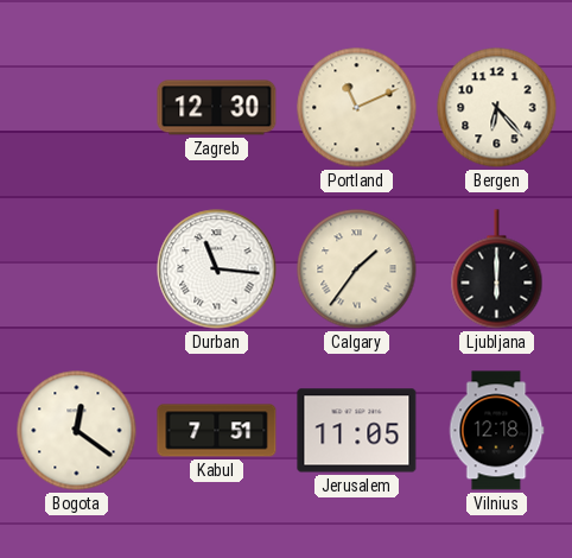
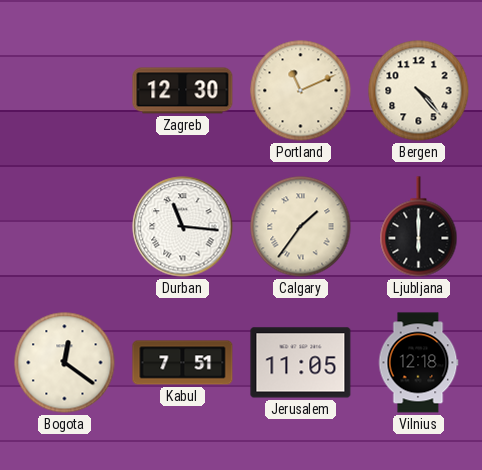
Bergen: 6:23 -> 4:23
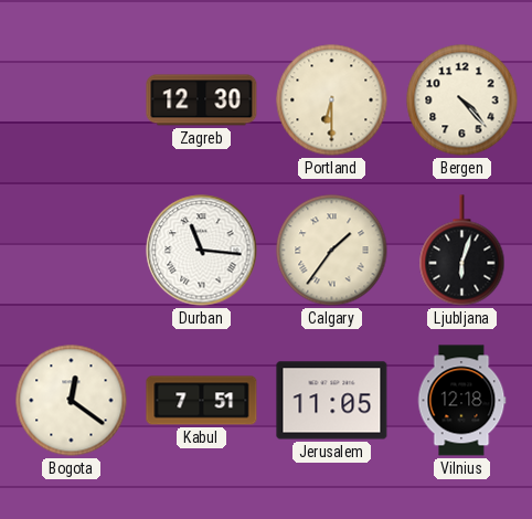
Portland: 11:11 -> 6:30
Ljubljana: 6:00 -> 6:03
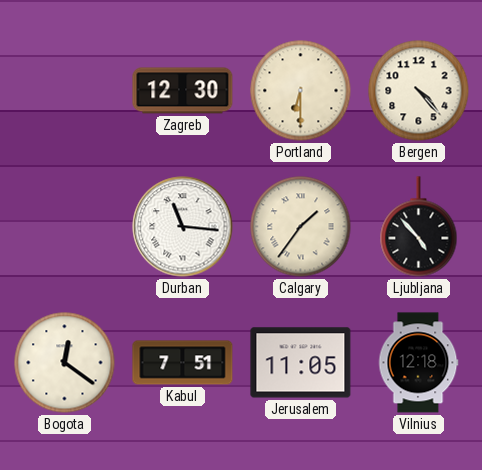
Ljubljana: 6:03 -> 4:53
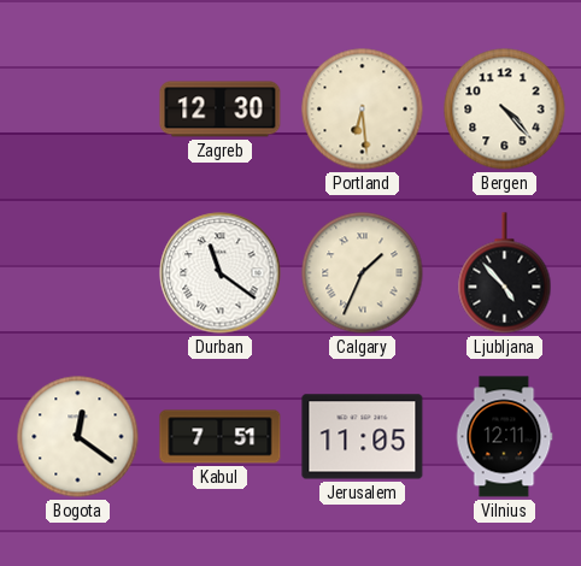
Portland: 6:30 -> 6:29
Durban: 11:16 -> 11:21
Calgary: 1:36 -> 1:34
Vilnius: 12:18 -> 12:11
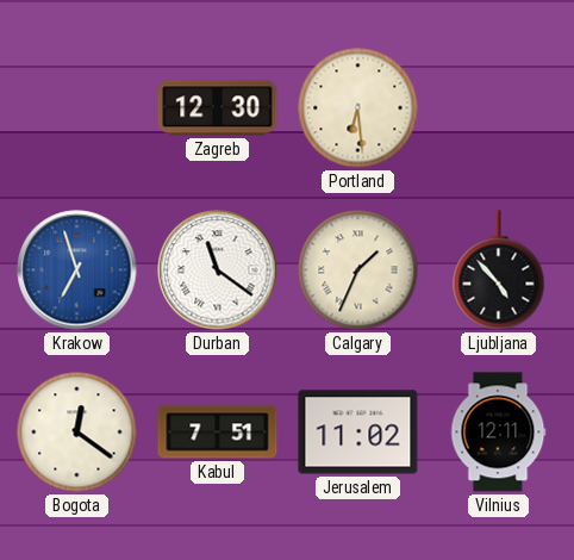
Bergen: 4:23 -> none
Krakow: none -> 6:57
Jerusalem: 11:05 -> 11:02
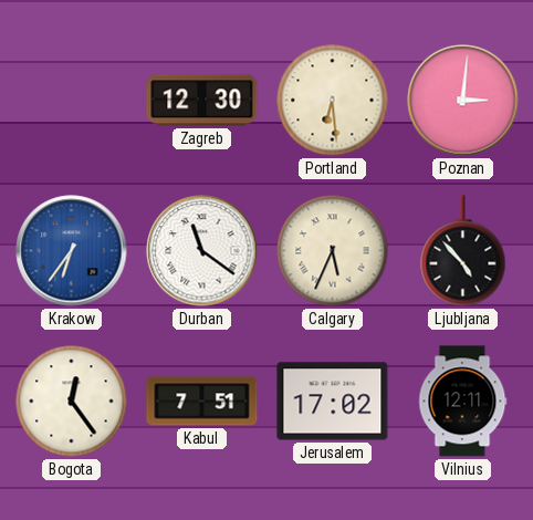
Poznan: none -> 3:01
Krakow: 6:57 -> 6:36
Calgary: 1:34 -> 5:34
Bogota: 12:21 -> 12:24
Jerusalem: 11:02 -> 17:02
